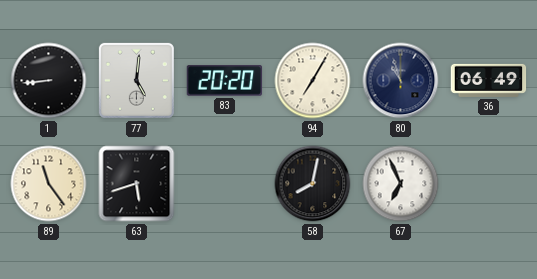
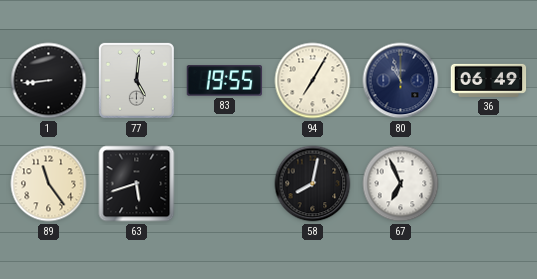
83: 20:20 -> 19:55
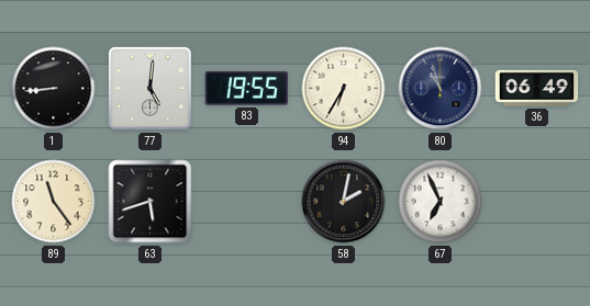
94: 7:05 -> 6:35
58: 8:02 -> 2:02
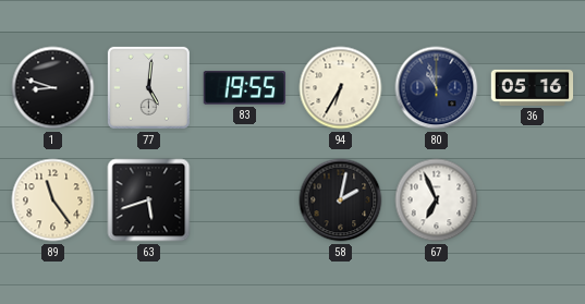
1: 8:44 -> 8:48
36: 06:49 -> 05:16
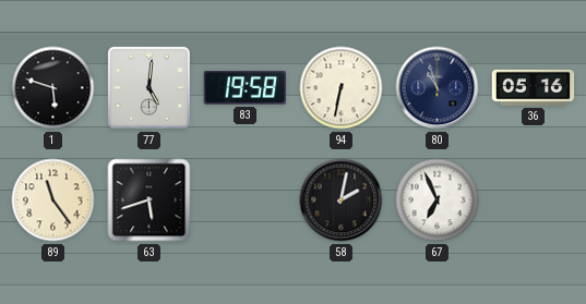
1: 8:48 -> 5:48
83: 19:55 -> 19:58
94: 6:35 -> 6:32
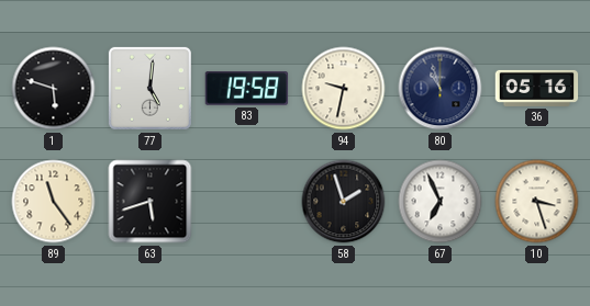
94: 6:32 -> 9:32
58: 2:02 -> 1:57
10: none -> 3:27
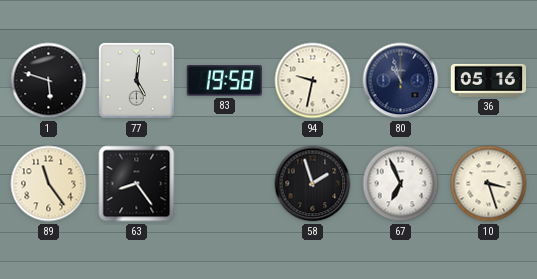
63: 5:42 -> 8:24
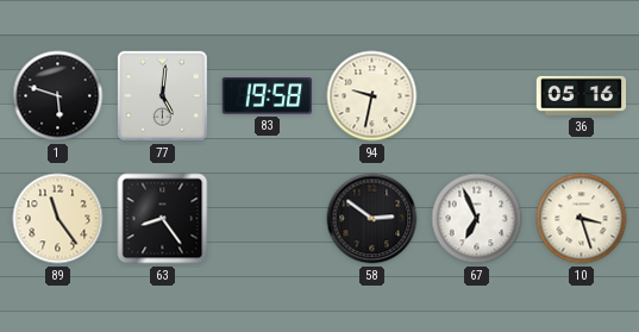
80: 10:57 -> none
58: 1:57 -> 2:51
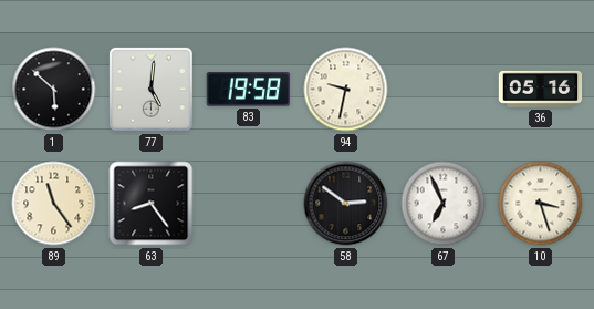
1: 5:48 -> 5:52
